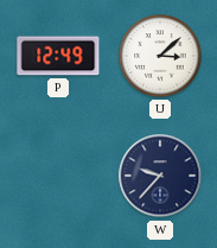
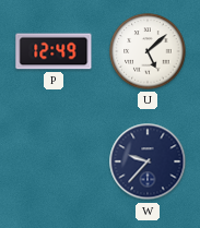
U: 3:08 -> 5:08
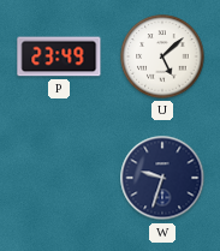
P: 12:49 -> 23:49
W: 9:37 -> 9:33
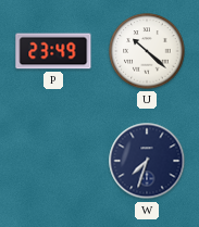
U: 5:08 -> 10:22
W: 9:33 -> 7:33
